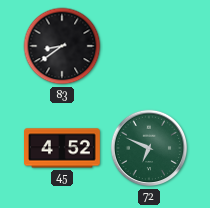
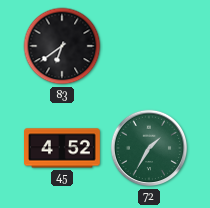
83: 8:39 -> 6:39
72: 6:49 -> 1:35
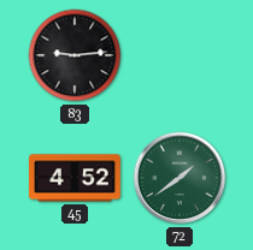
83: 6:39 -> 9:14
72: 1:35 -> 1:39
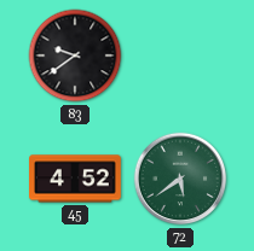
83: 9:14 -> 9:39
72: 1:39 -> 5:39
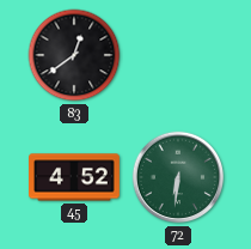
83: 9:39 -> 12:39
72: 5:39 -> 6:31
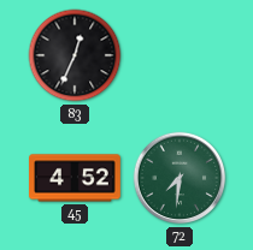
83: 12:39 -> 12:34
72: 6:31 -> 7:31
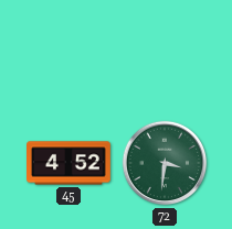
83: 12:34 -> none
72: 7:31 -> 3:31
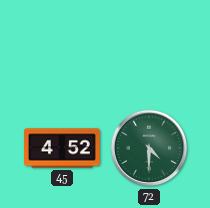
72: 3:31 -> 4:30
